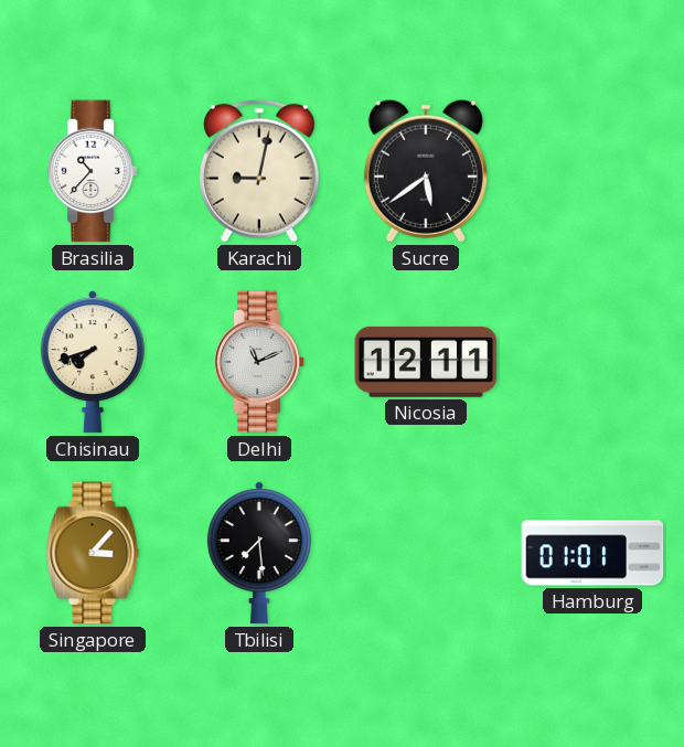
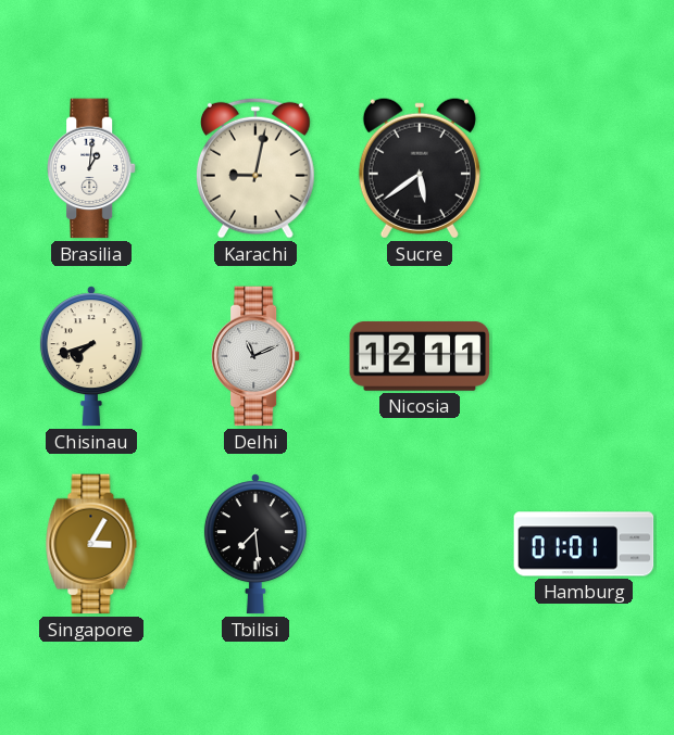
Brasilia: 10:37 -> 1:01
Singapore: 3:07 -> 3:05
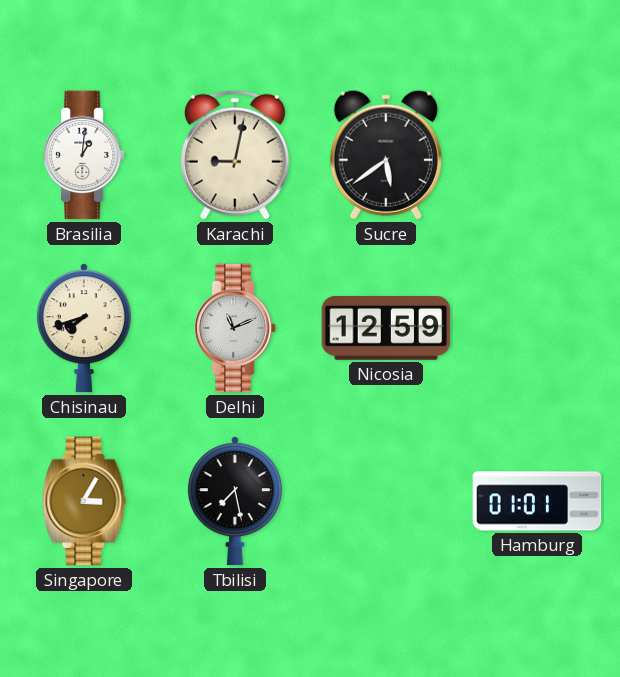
Nicosia: 12:11 -> 12:59
Tbilisi: 7:29 -> 7:28
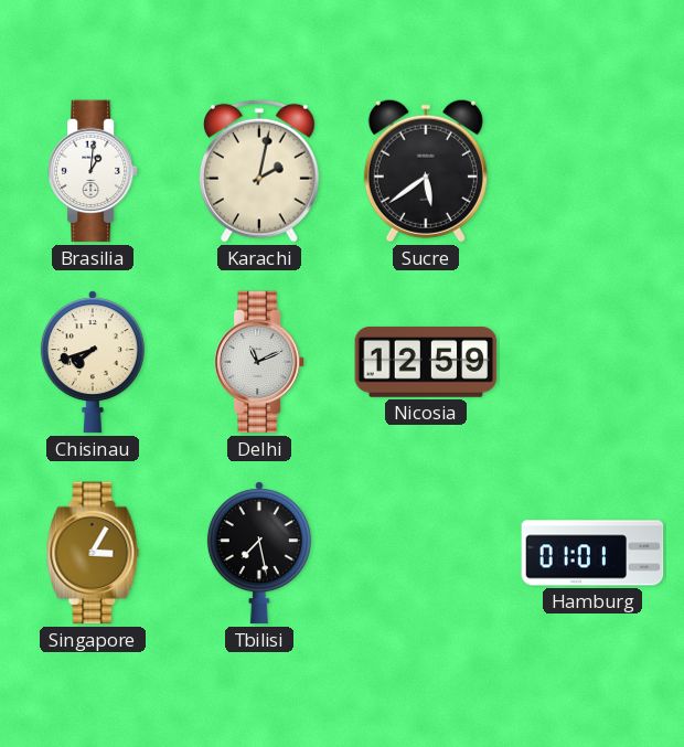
Karachi: 9:02 -> 2:02
